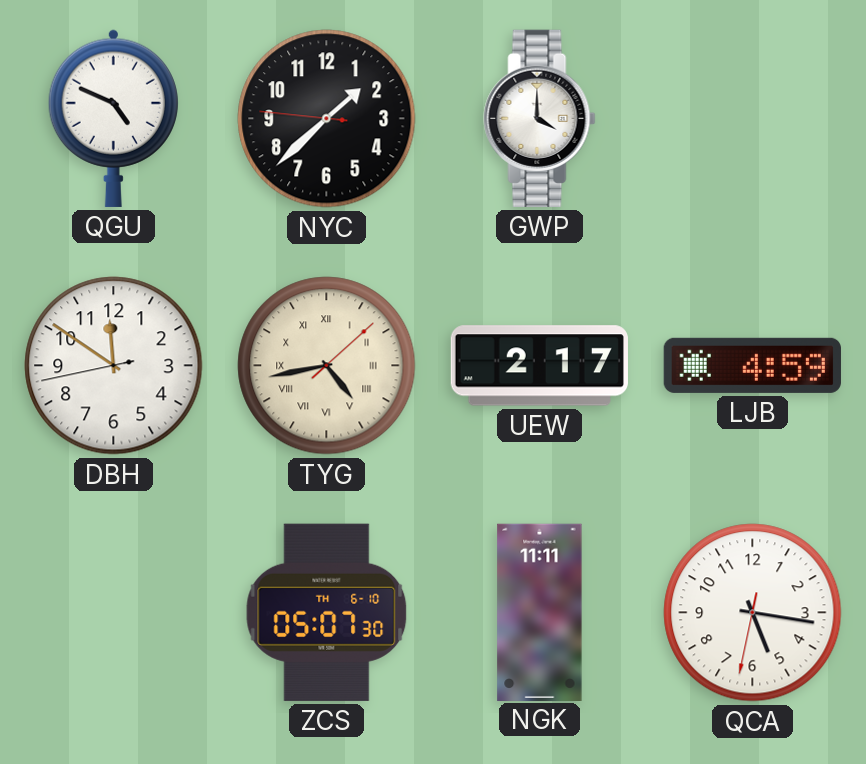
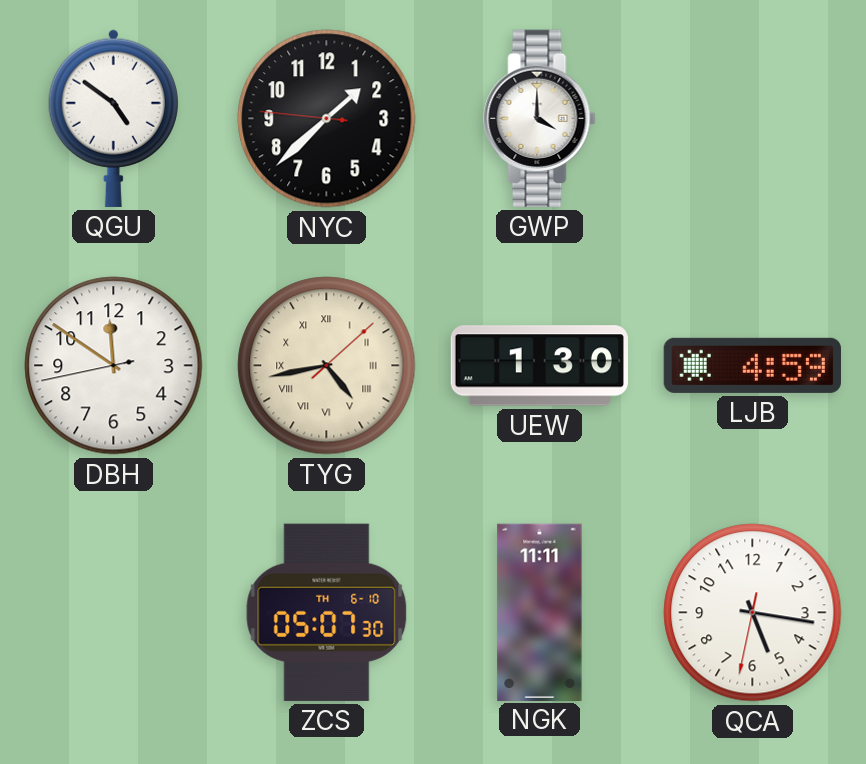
QGU: 4:49 -> 4:51
UEW: 2:17 -> 1:30
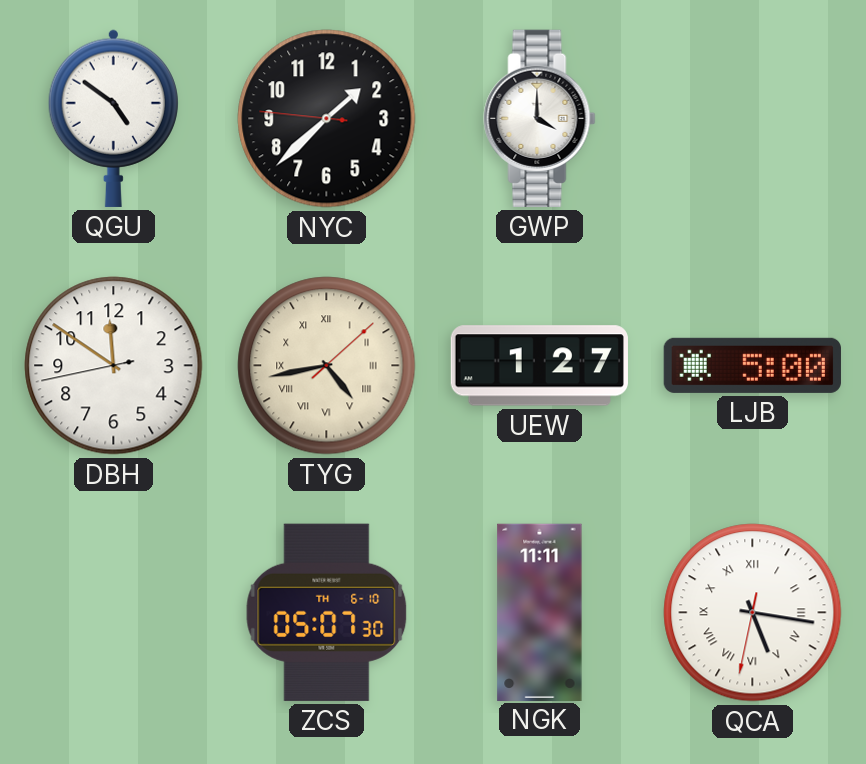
UEW: 1:30 -> 1:27
LJB: 4:59 -> 5:00
QCA numerals: Arabic -> Roman
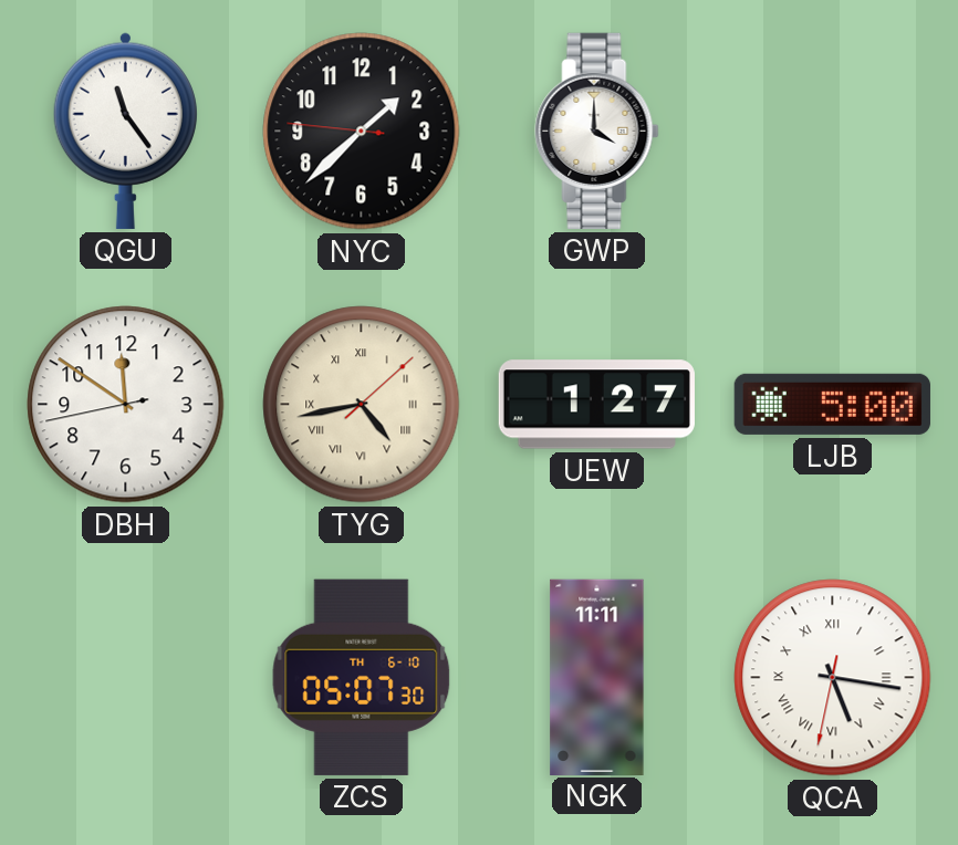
QGU: 4:51 -> 11:24
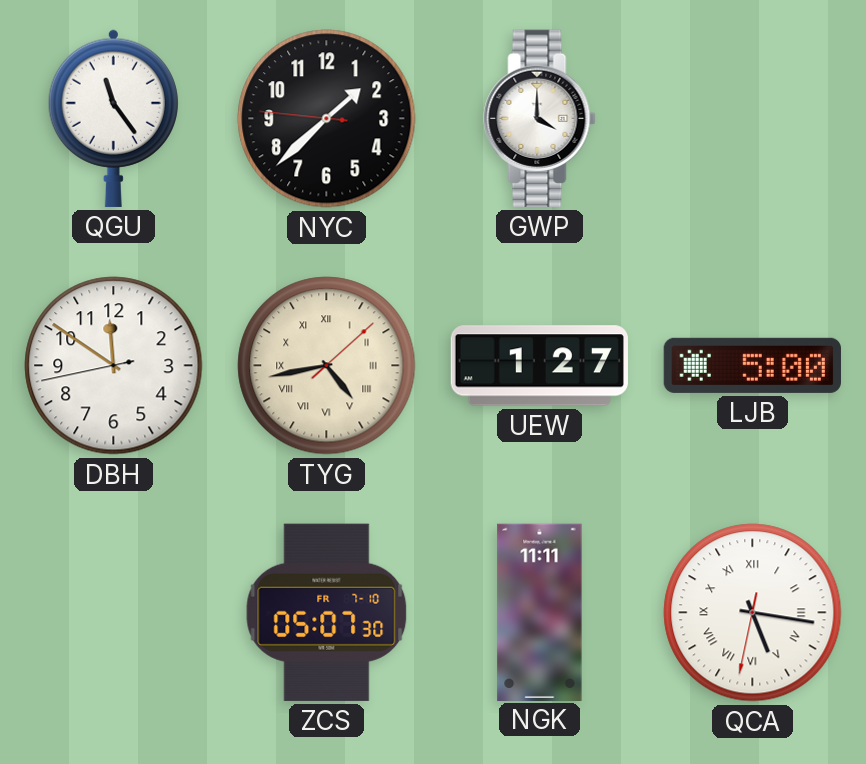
ZCS date: TH 6-10 -> FR 7-10
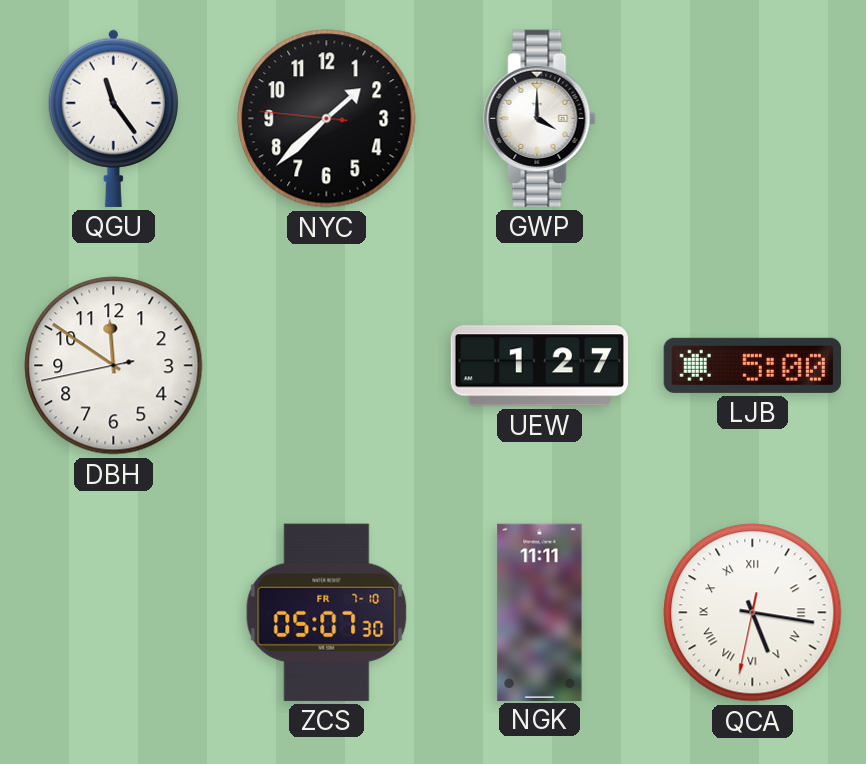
TYG: 4:43 -> none
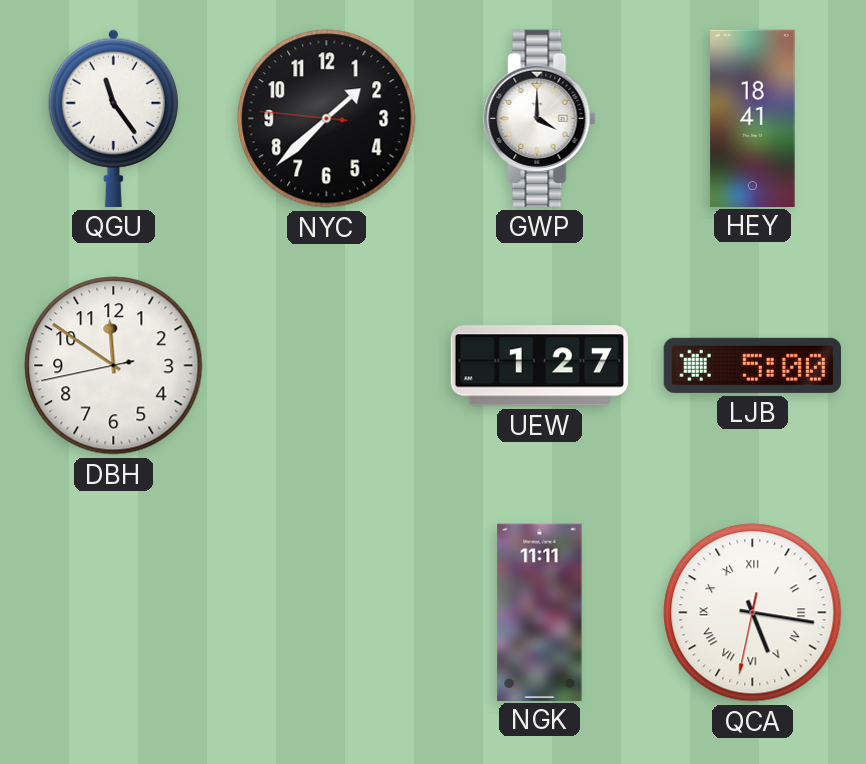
HEY: none -> 18:41
ZCS: 05:07 -> none
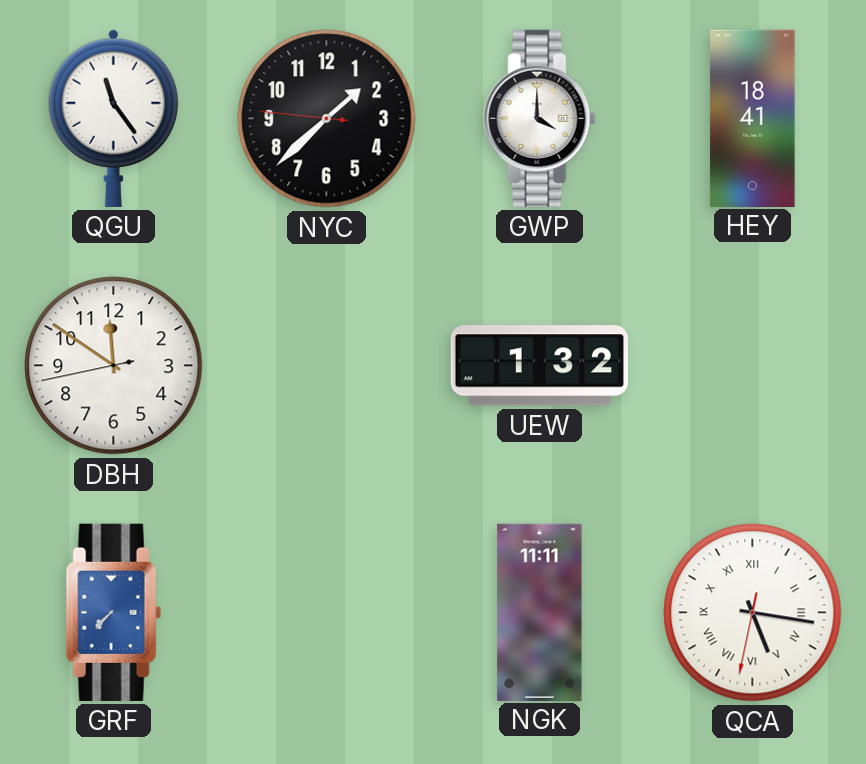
UEW: 1:27 -> 1:32
LJB: 5:00 -> none
GRF: none -> 7:37
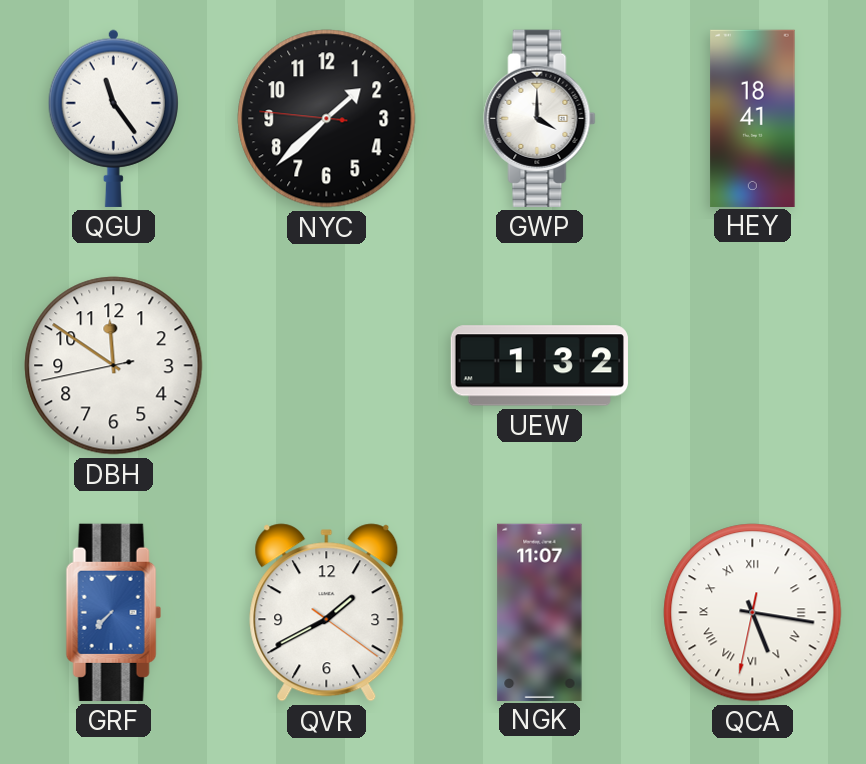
QVR: none -> 1:40
NGK: 11:11 -> 11:07
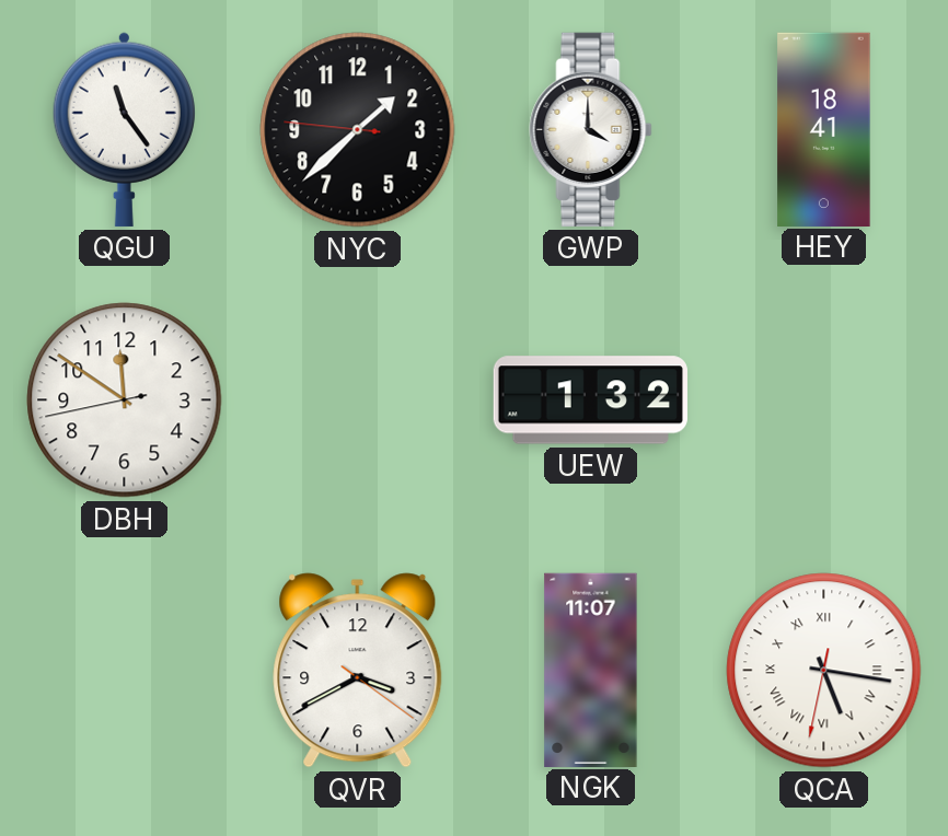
GRF: 7:37 -> none
QVR: 1:40 -> 3:40
